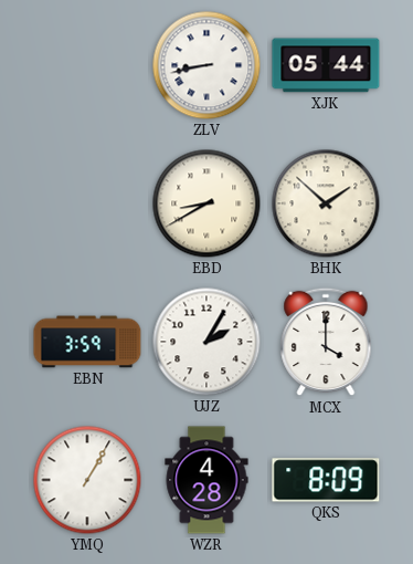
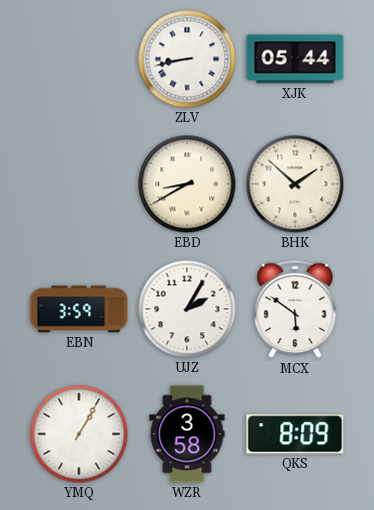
MCX: 4:00 -> 5:51
WZR: 4:28 -> 3:58
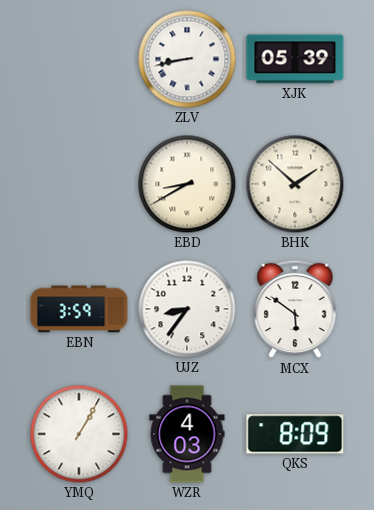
XJK: 05:44 -> 05:39
UJZ: 2:05 -> 8:36
WZR: 3:58 -> 4:03
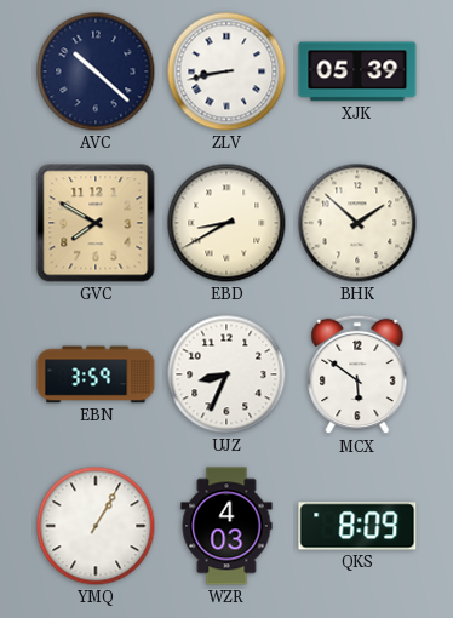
AVC: none -> 10:22
GVC: none -> 7:50
UJZ: 8:36 -> 8:34
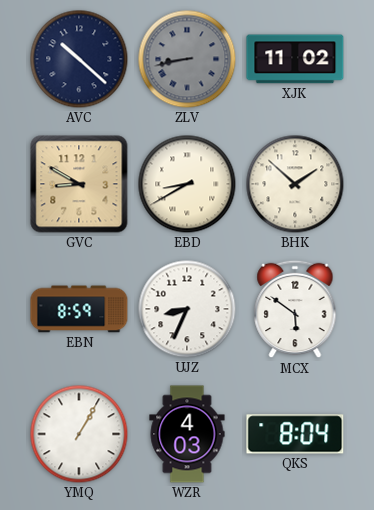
ZLV dial: white -> grey
XJK: 05:39 -> 11:02
GVC: 7:50 -> 8:50
EBN: 3:59 -> 8:59
QKS: 8:09 -> 8:04
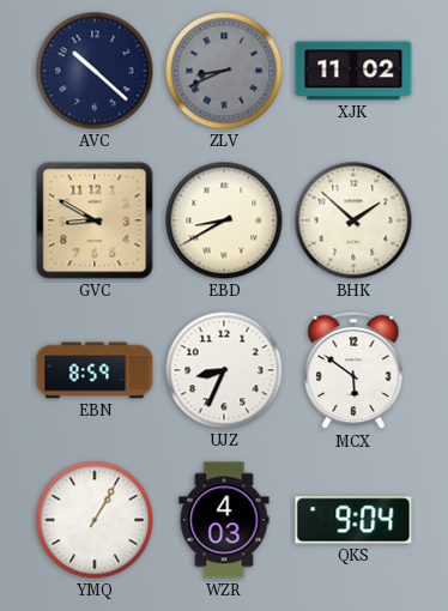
ZLV: 8:43 -> 8:41
QKS: 8:04 -> 9:04
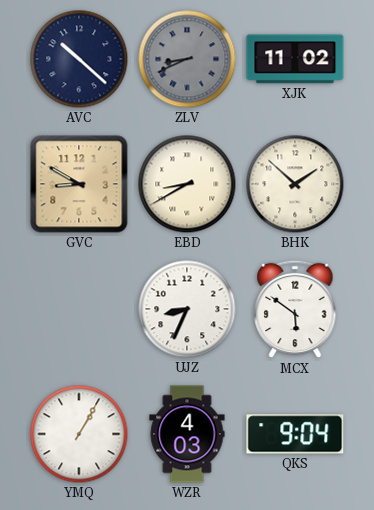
EBN: 8:59 -> none
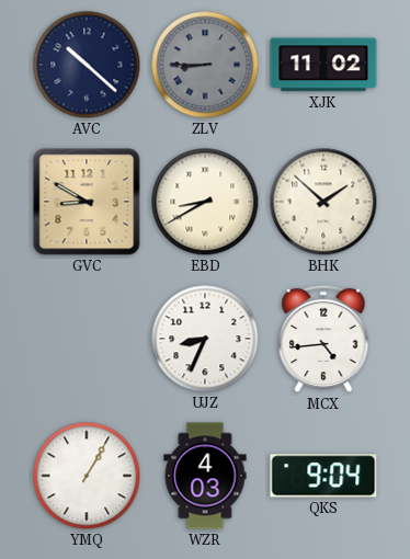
ZLV: 8:41 -> 8:45
MCX: 5:51 -> 4:44
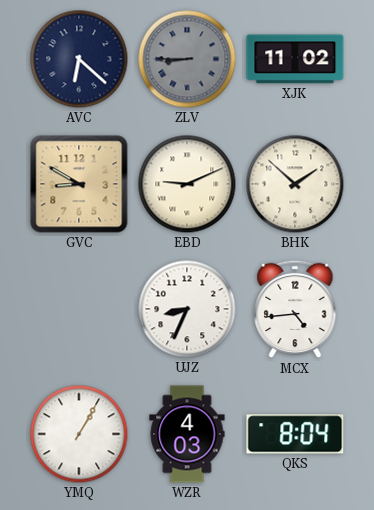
AVC: 10:22 -> 6:22
EBD: 8:40 -> 9:11
QKS: 9:04 -> 8:04
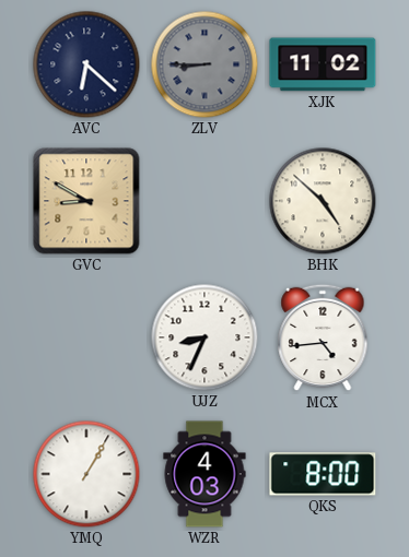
EBD: 9:11 -> none
BHK: 1:52 -> 4:52
QKS: 8:04 -> 8:00
